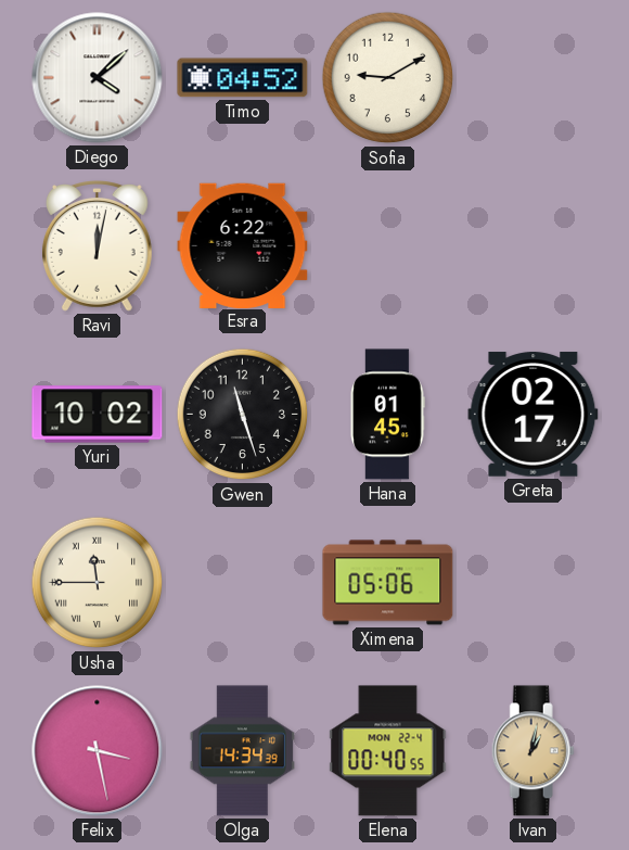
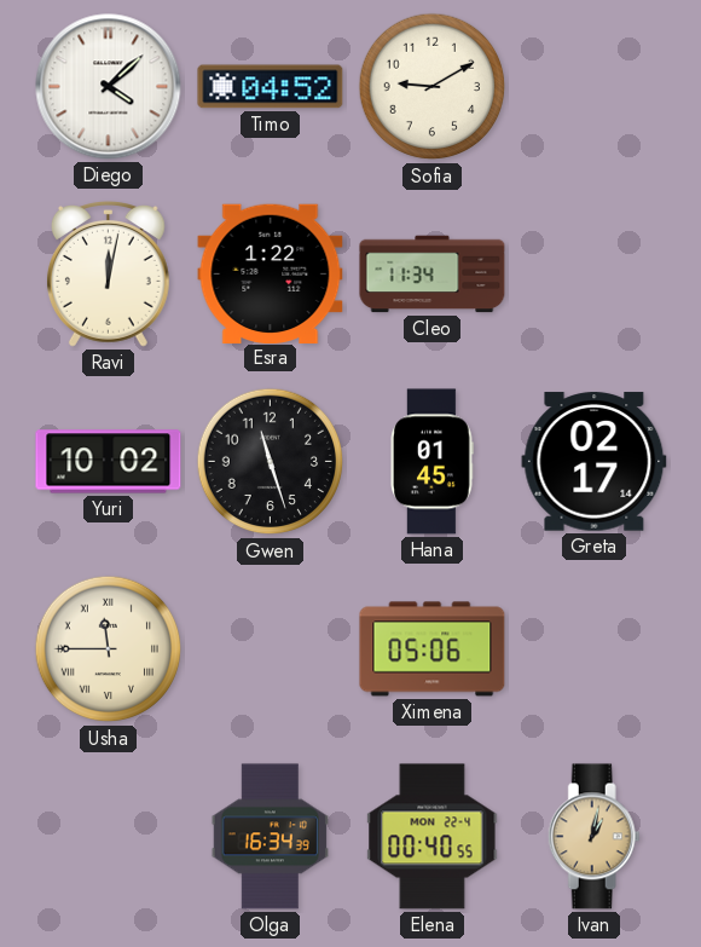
Esra: 6:22 -> 1:22
Cleo: none -> 11:34
Felix: 3:28 -> none
Olga: 14:34 -> 16:34
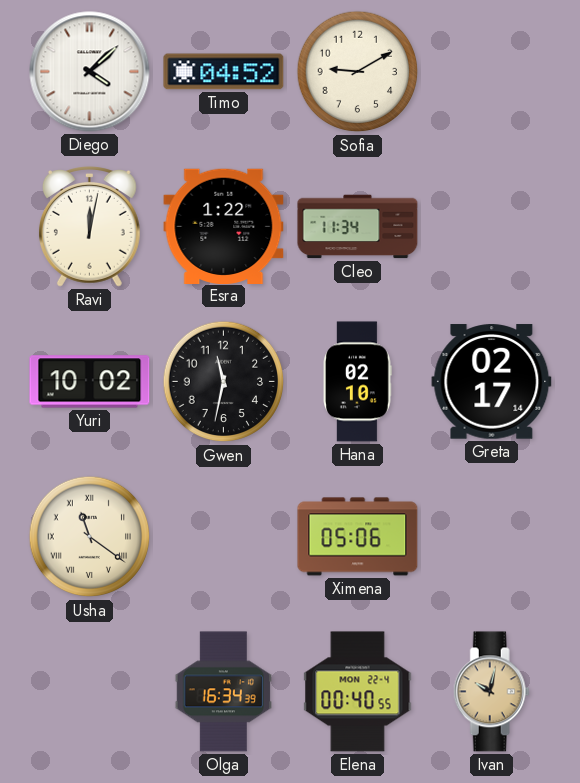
Gwen: 11:27 -> 11:32
Hana: 01:45 -> 02:10
Usha: 11:45 -> 11:21
Ivan: 1:02 -> 10:02
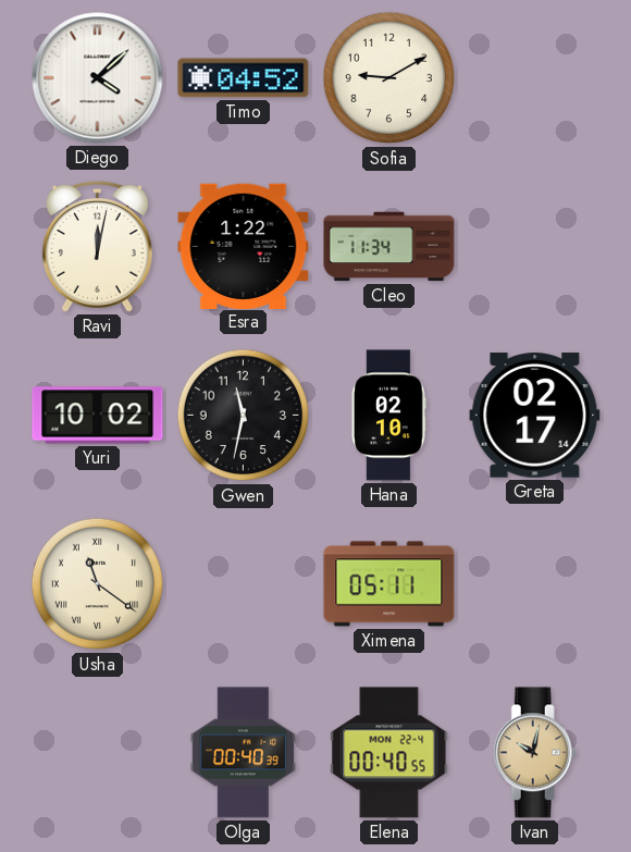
Ximena: 05:06 -> 05:11
Olga: 16:34 -> 00:40
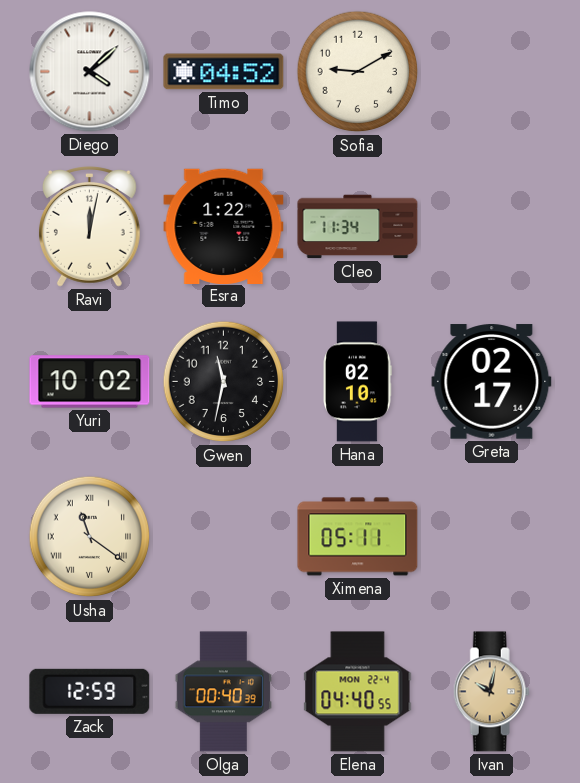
Zack: none -> 12:59
Elena: 00:40 -> 04:40
